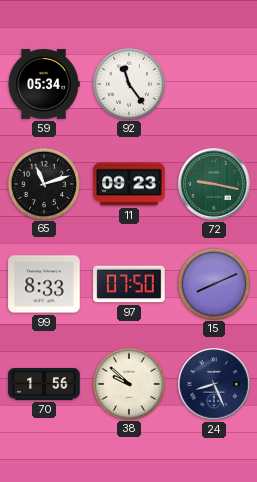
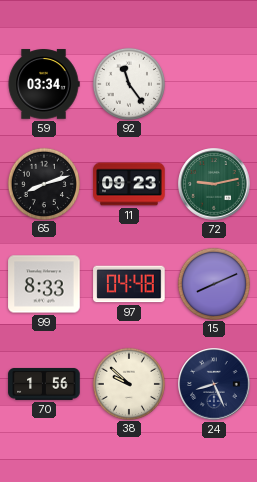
59: 05:34 -> 03:34
65: 11:12 -> 8:12
72: 9:17 -> 9:13
97: 07:50 -> 04:48
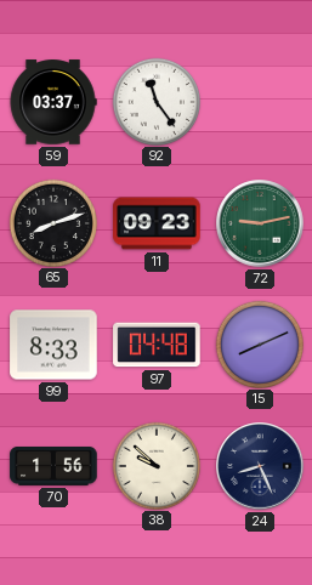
59: 03:34 -> 03:37
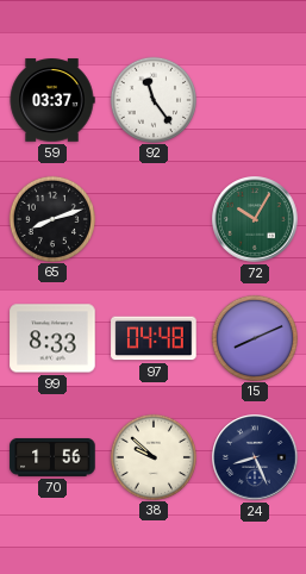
11: 09:23 -> none
72: 9:13 -> 10:05
